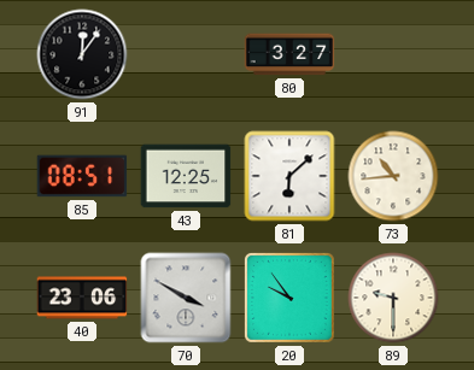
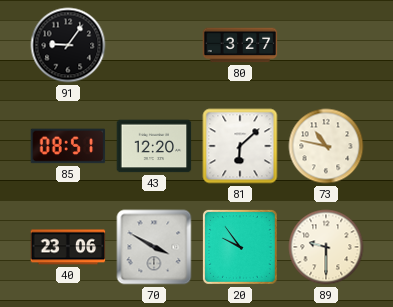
91: 12:06 -> 9:06
43: 12:25 -> 12:20
73: 10:44 -> 10:47
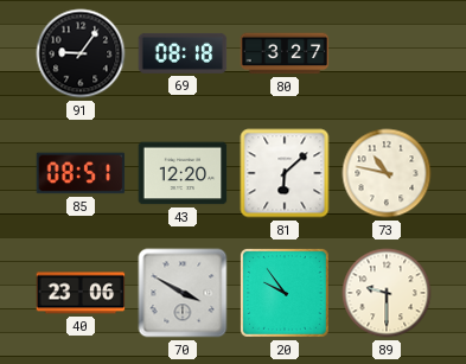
69: none -> 08:18
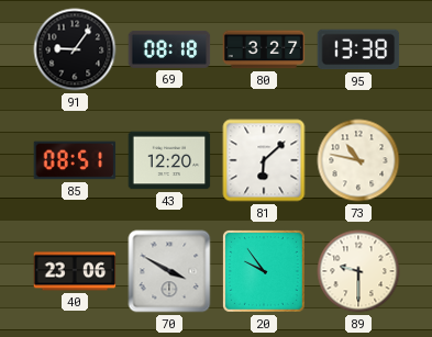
95: none -> 13:38
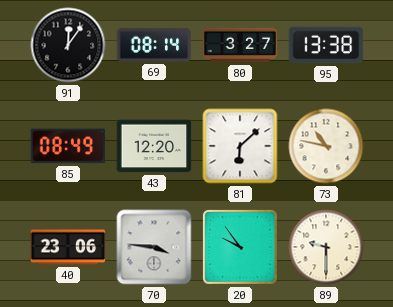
91: 9:06 -> 12:06
69: 08:18 -> 08:14
85: 08:51 -> 08:49
70: 3:50 -> 3:46
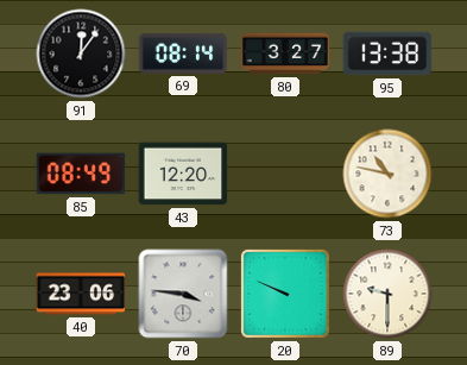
81: 6:08 -> none
20: 9:54 -> 9:49
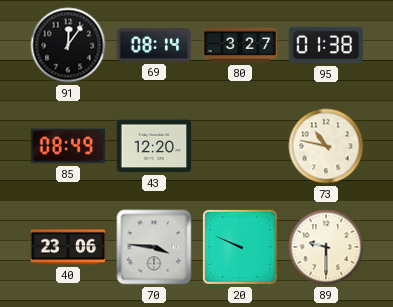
95: 13:38 -> 01:38
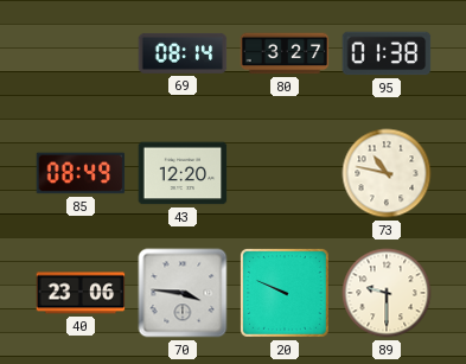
91: 12:06 -> none
